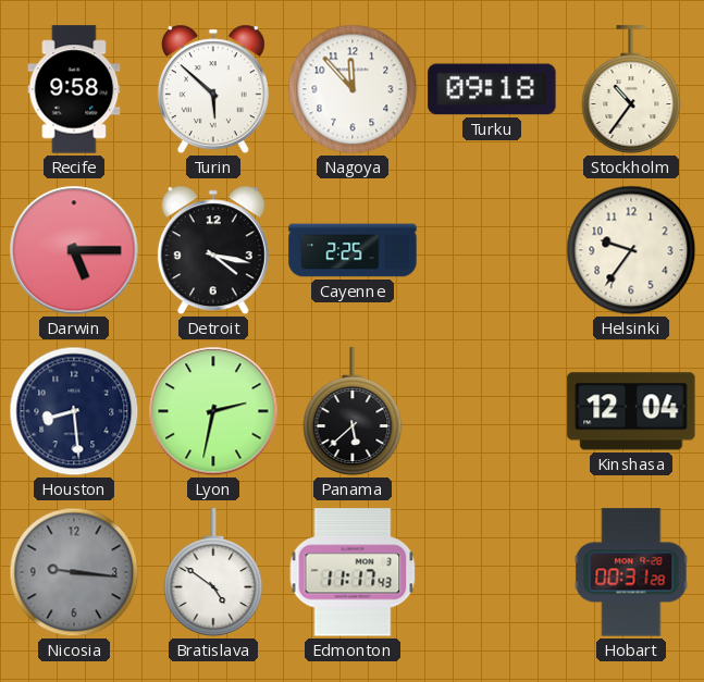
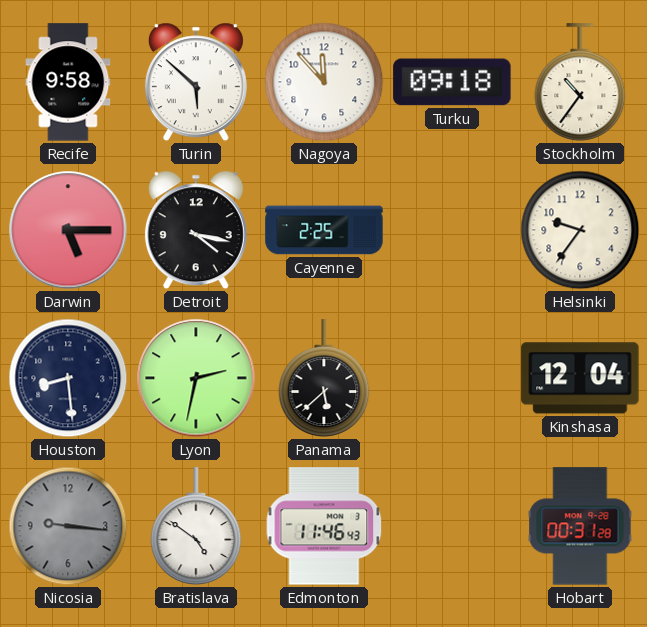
Edmonton: 11:17 -> 11:46
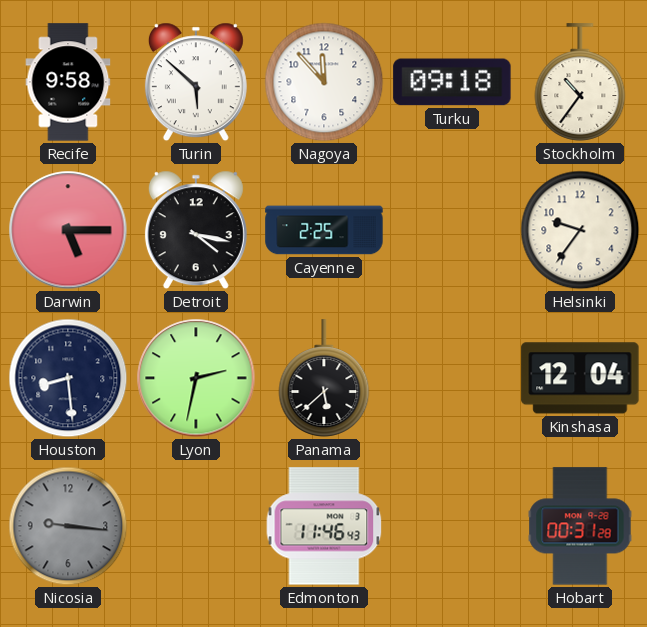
Bratislava: 4:51 -> none
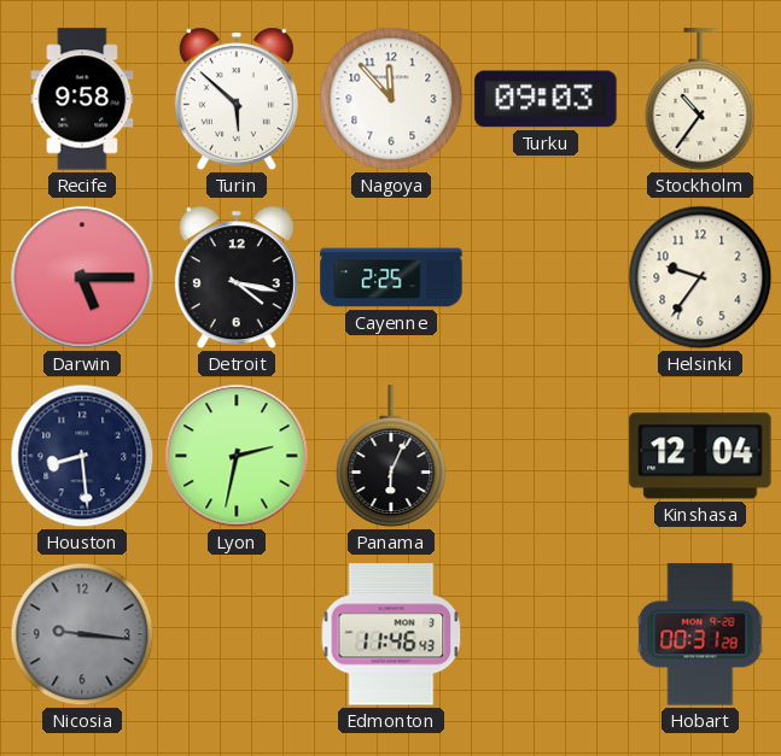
Turku: 09:18 -> 09:03
Panama: 5:38 -> 6:04
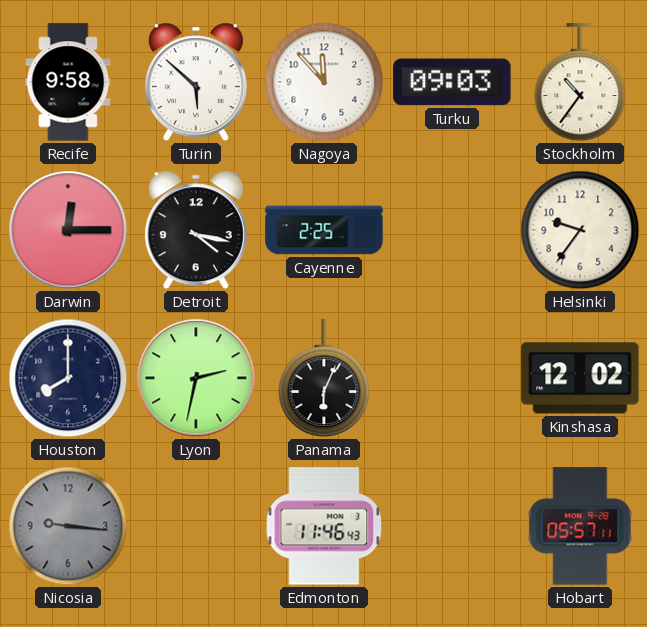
Darwin: 5:15 -> 12:15
Houston: 8:29 -> 8:00
Kinshasa: 12:04 -> 12:02
Hobart: 00:31 -> 05:57
